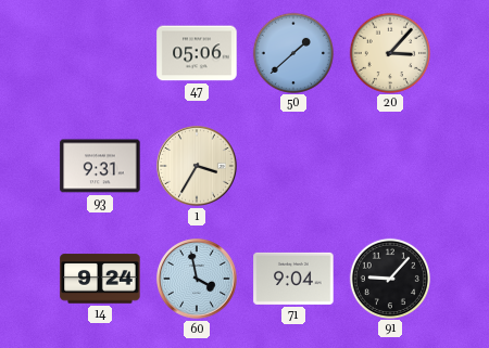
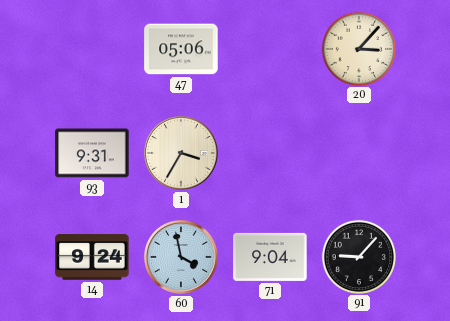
50: 1:38 -> none
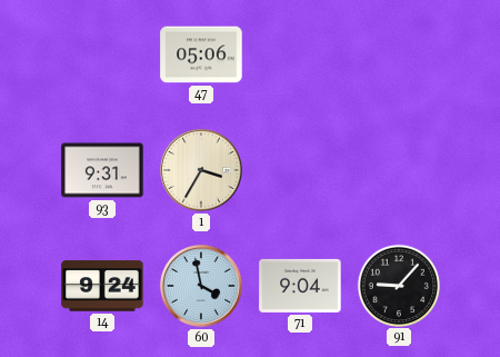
20: 3:07 -> none
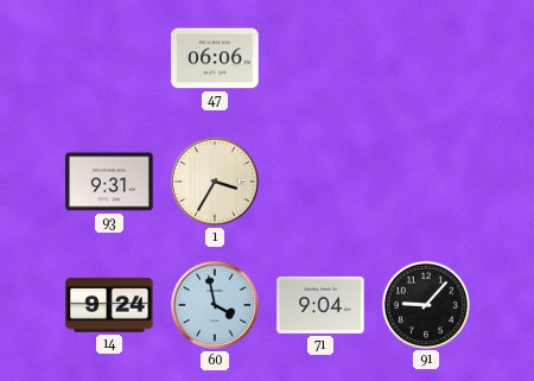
47: 05:06 -> 06:06
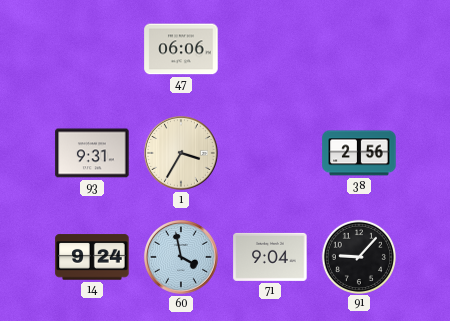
38: none -> 2:56
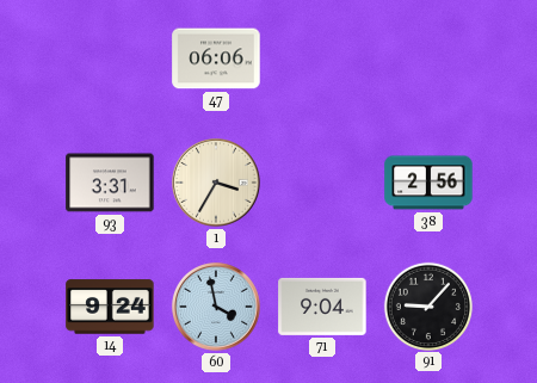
93: 9:31 -> 3:31
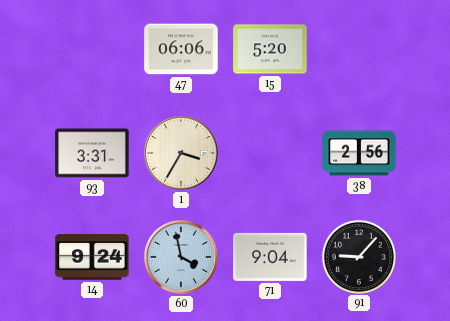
15: none -> 5:20
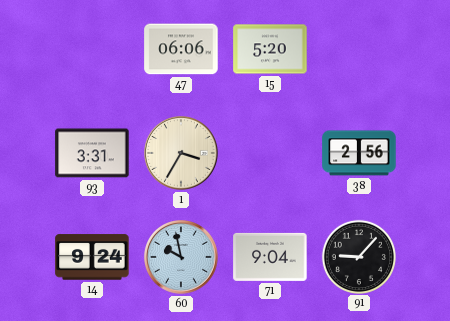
60: 3:58 -> 9:58
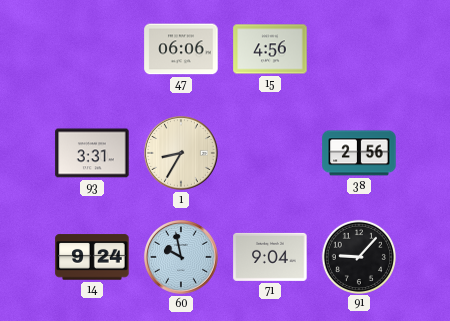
15: 5:20 -> 4:56
1: 3:35 -> 8:35
